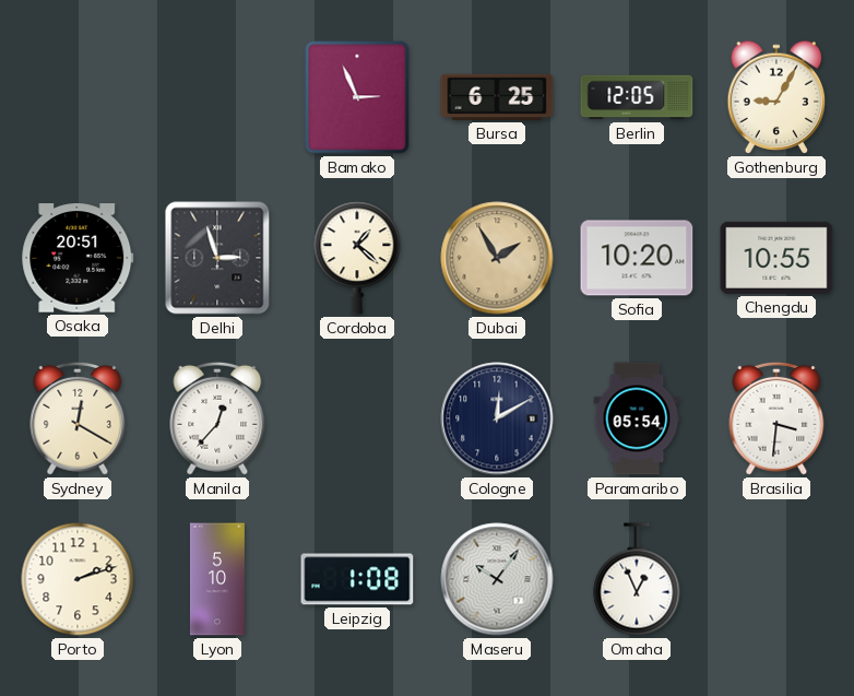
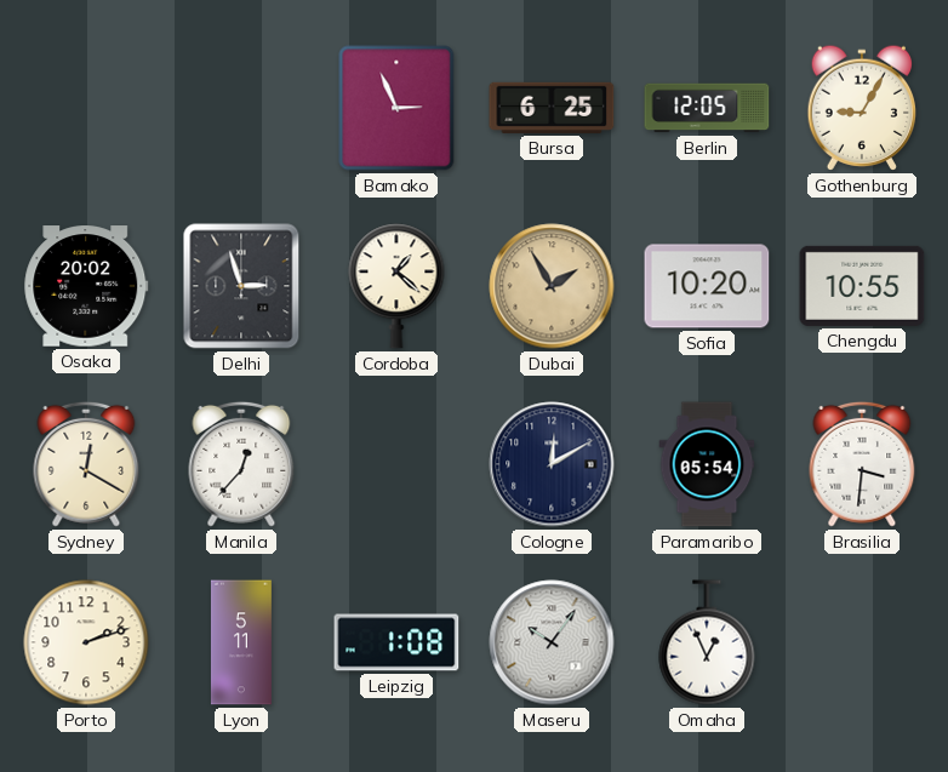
Osaka: 20:51 -> 20:02
Lyon: 5:10 -> 5:11
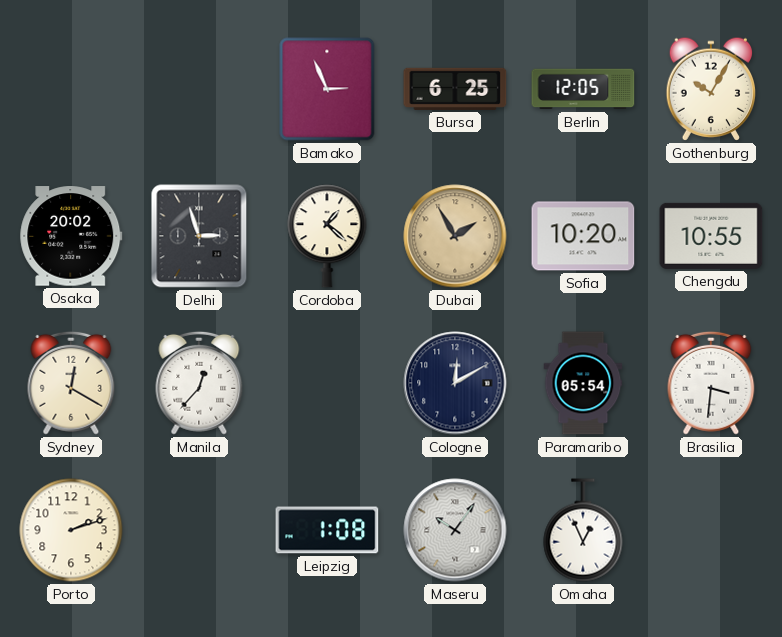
Gothenburg: 9:05 -> 10:05
Lyon: 5:11 -> none
